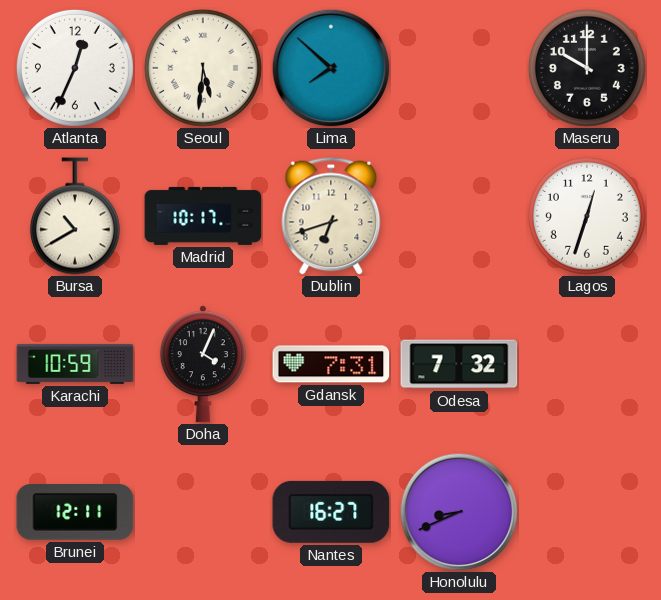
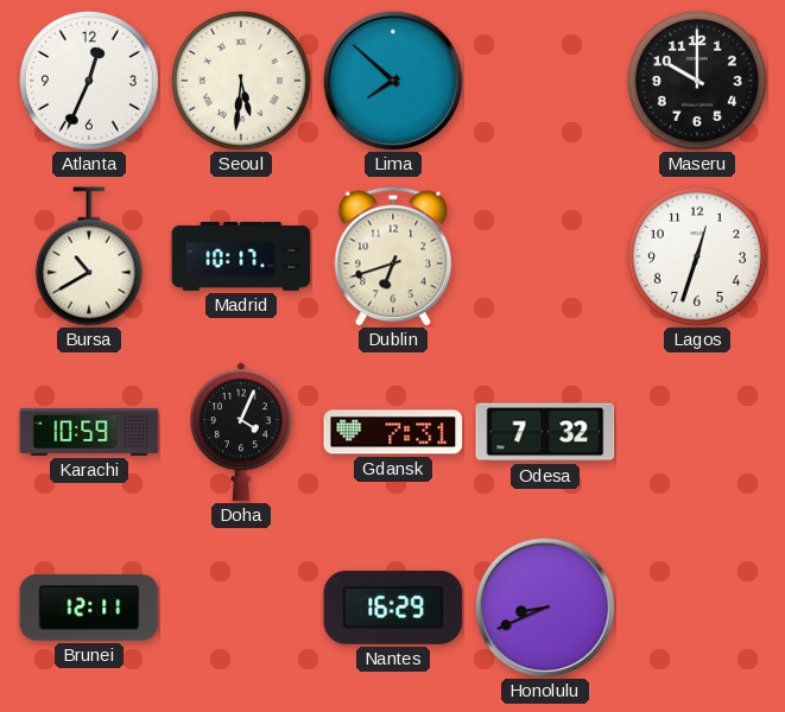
Nantes: 16:27 -> 16:29
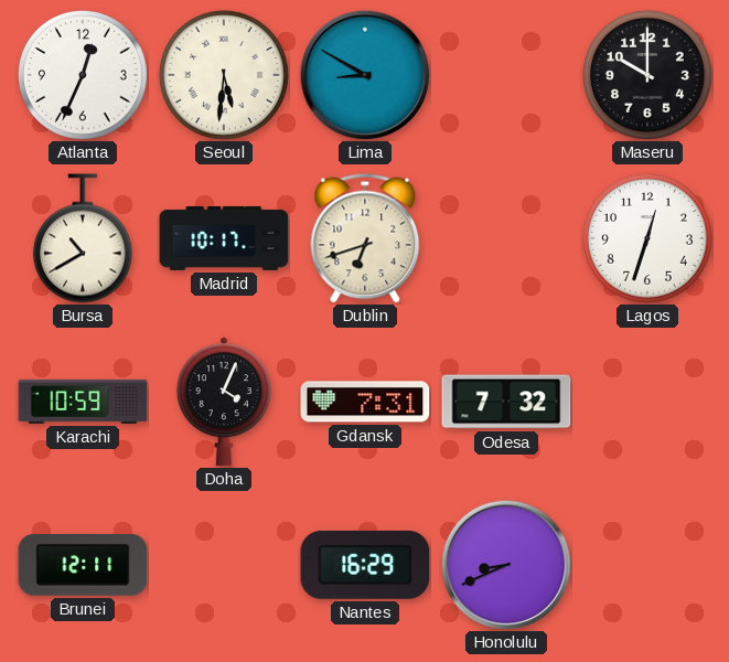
Lima: 7:52 -> 8:50
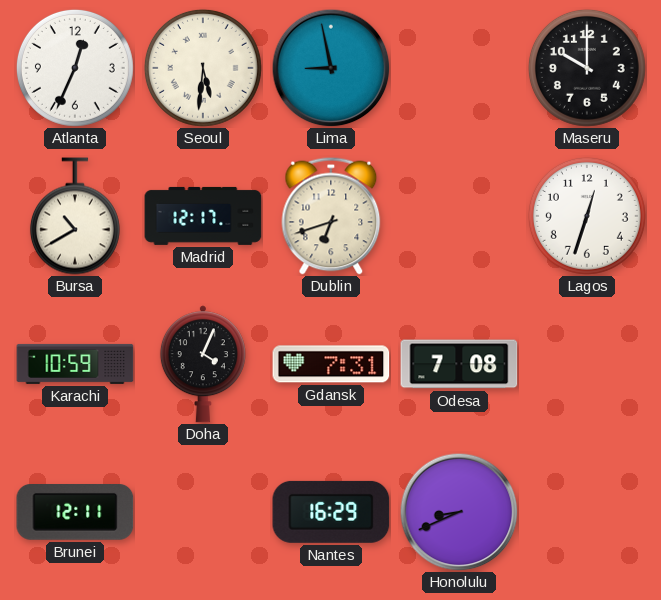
Lima: 8:50 -> 8:58
Madrid: 10:17 -> 12:17
Odesa: 7:32 -> 7:08
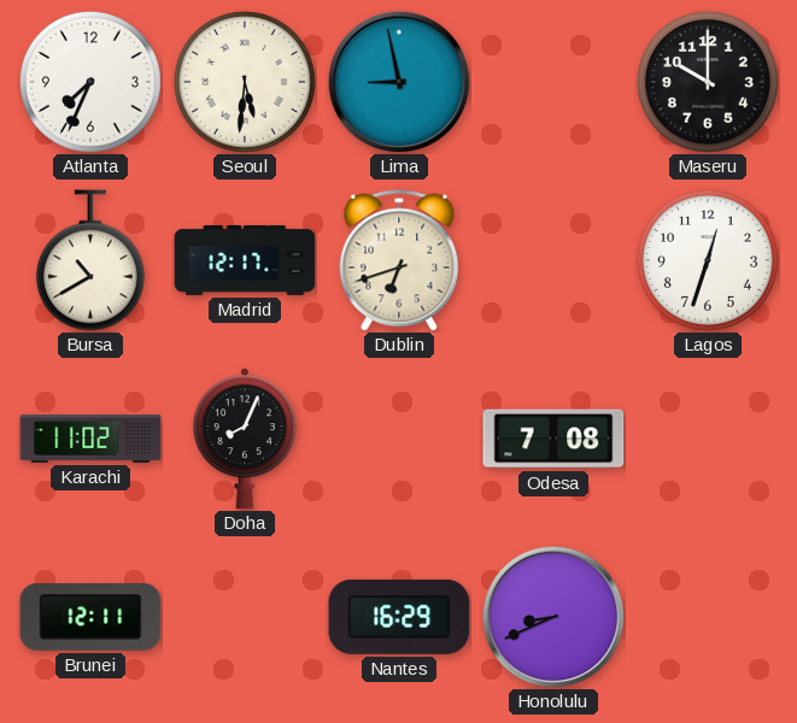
Atlanta: 12:34 -> 7:34
Karachi: 10:59 -> 11:02
Doha: 4:04 -> 8:04
Gdansk: 7:31 -> none
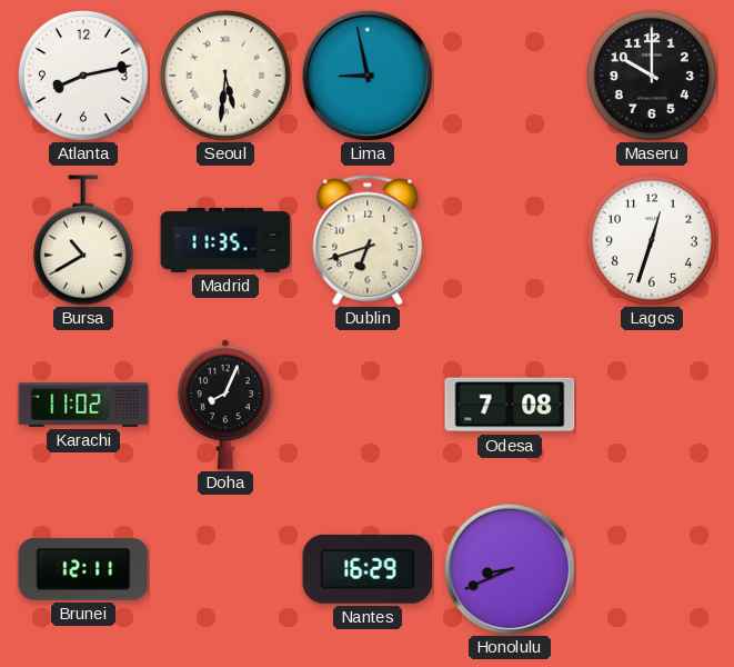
Atlanta: 7:34 -> 8:13
Madrid: 12:17 -> 11:35
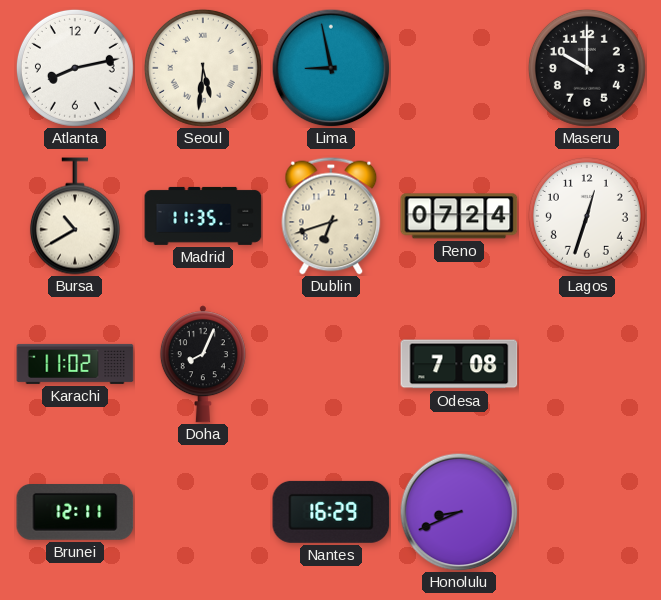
Reno: none -> 07:24
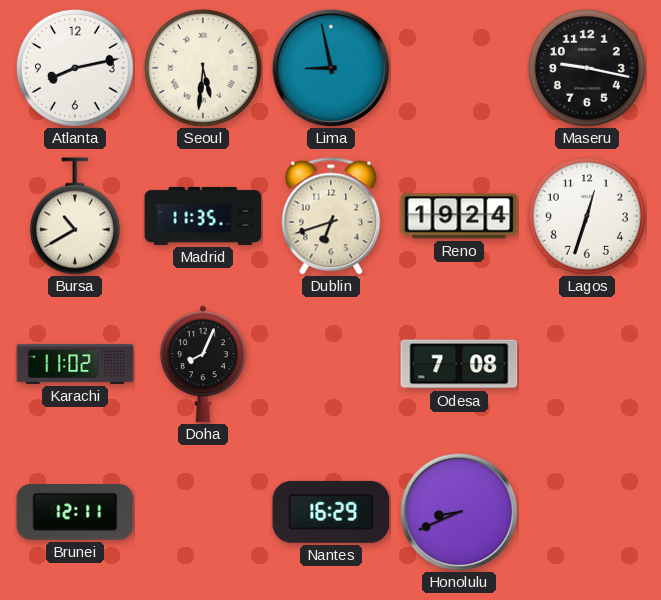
Maseru: 10:00 -> 9:17
Reno: 07:24 -> 19:24
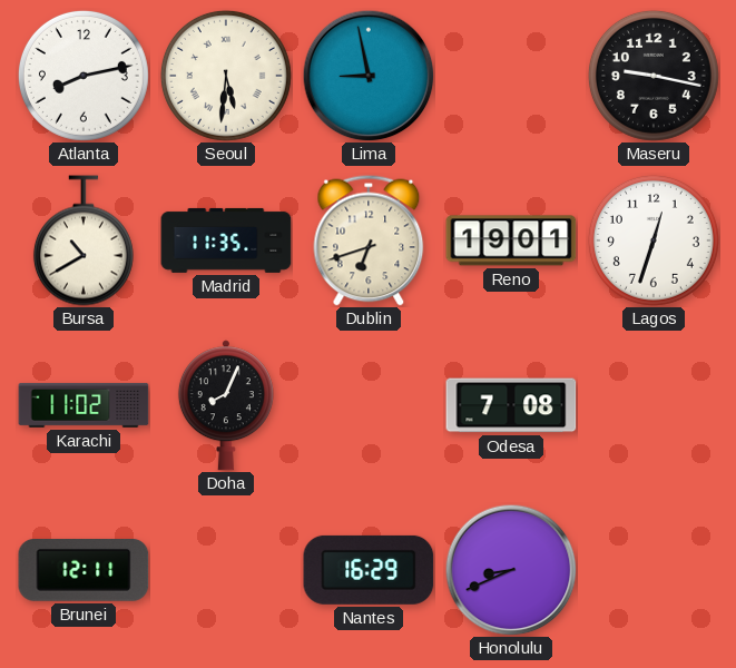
Reno: 19:24 -> 19:01
